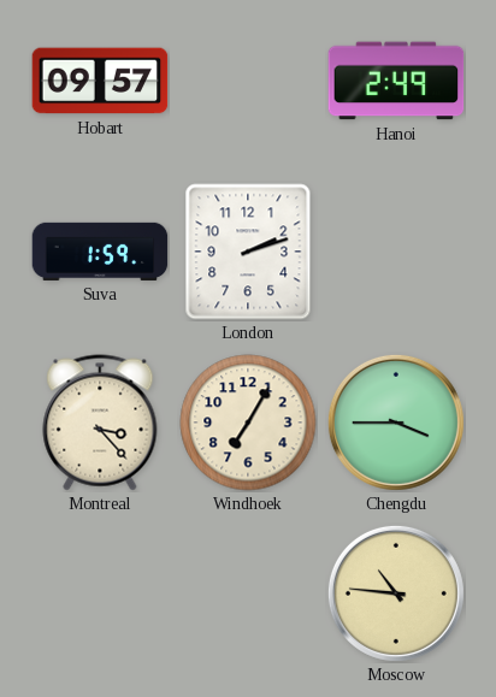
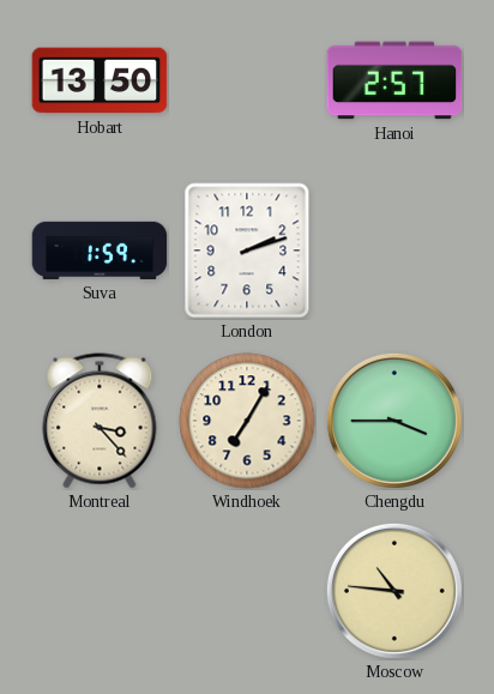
Hobart: 09:57 -> 13:50
Hanoi: 2:49 -> 2:57
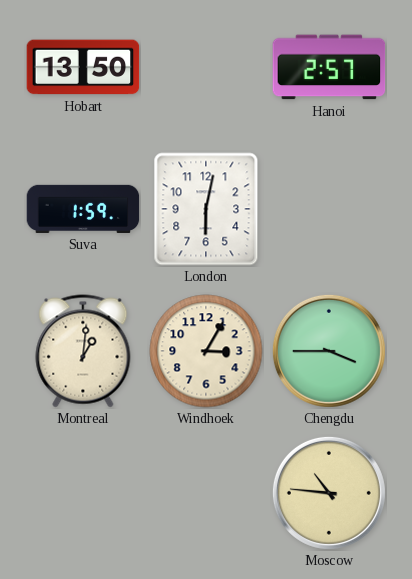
London: 2:12 -> 6:02
Montreal: 3:23 -> 1:01
Windhoek: 7:05 -> 3:05
